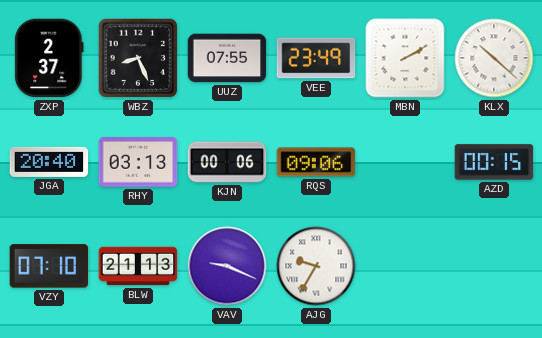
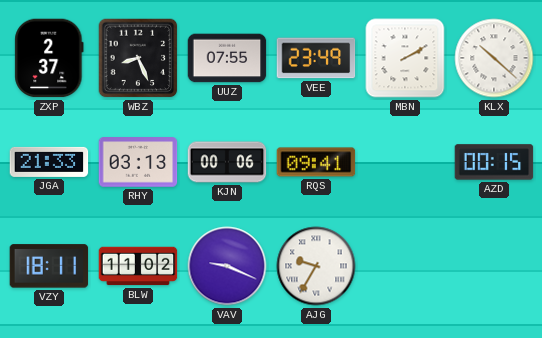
JGA: 20:40 -> 21:33
RQS: 09:06 -> 09:41
VZY: 07:10 -> 18:11
BLW: 21:13 -> 11:02
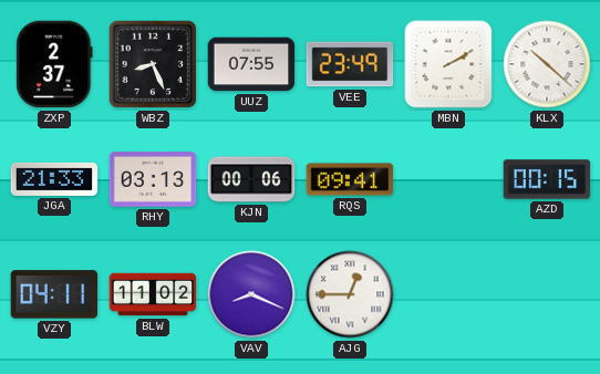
VZY: 18:11 -> 04:11
VAV: 9:19 -> 8:19
AJG: 9:35 -> 12:45
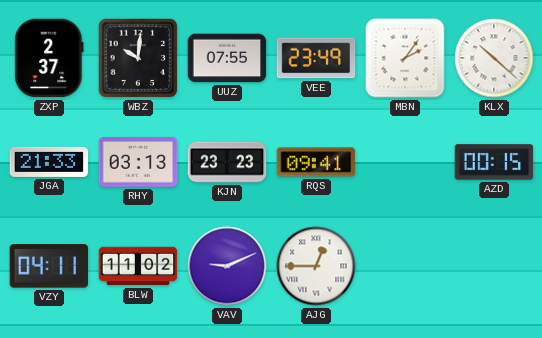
WBZ: 8:26 -> 10:01
MBN: 2:10 -> 2:06
KJN: 00:06 -> 23:23
VAV: 8:19 -> 9:11
